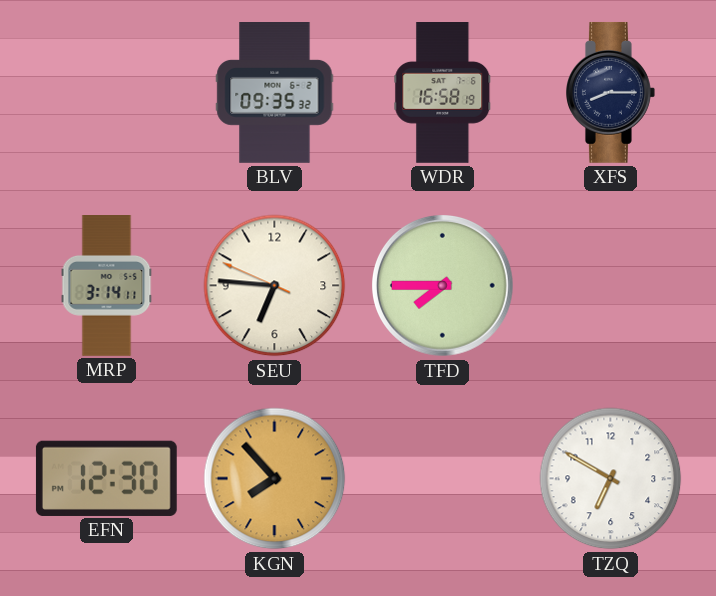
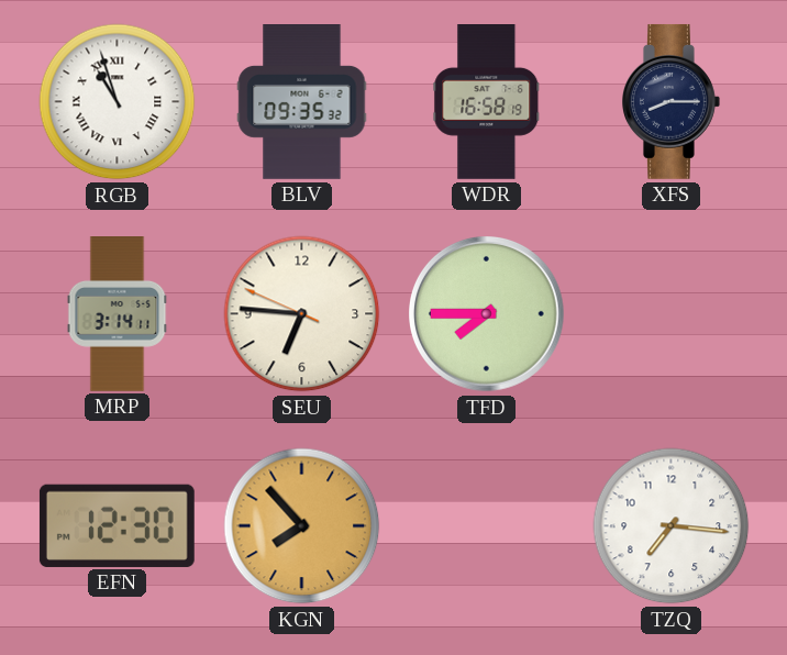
RGB: none -> 10:57
TZQ: 6:50 -> 7:16
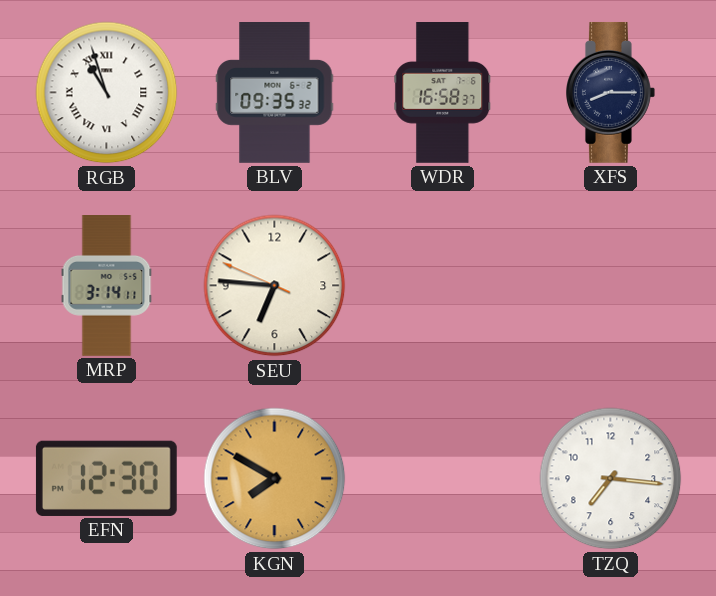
WDR: 16:58:19 -> 16:58:37
TFD: 7:45 -> none
KGN: 7:53 -> 7:50
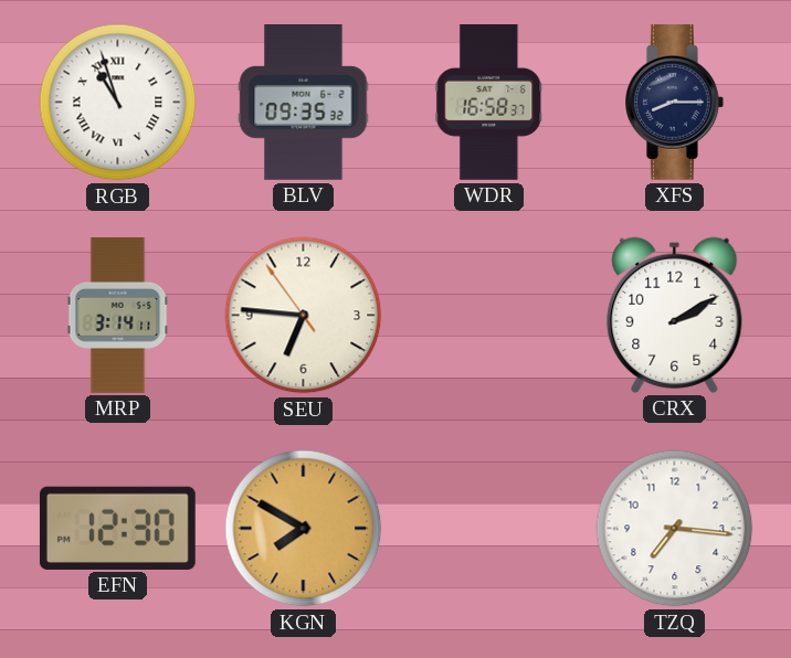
SEU: 6:45:49 -> 6:45:54
CRX: none -> 2:10
